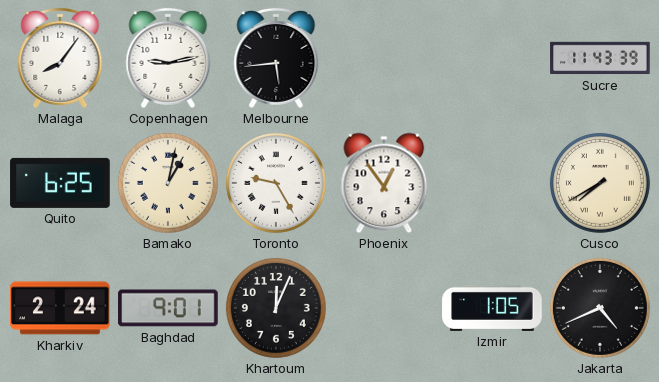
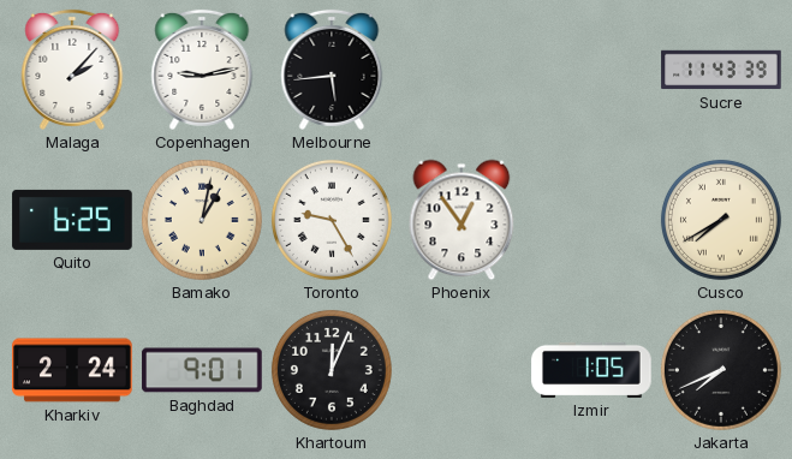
Malaga: 8:06 -> 2:07
Jakarta: 4:41 -> 7:41
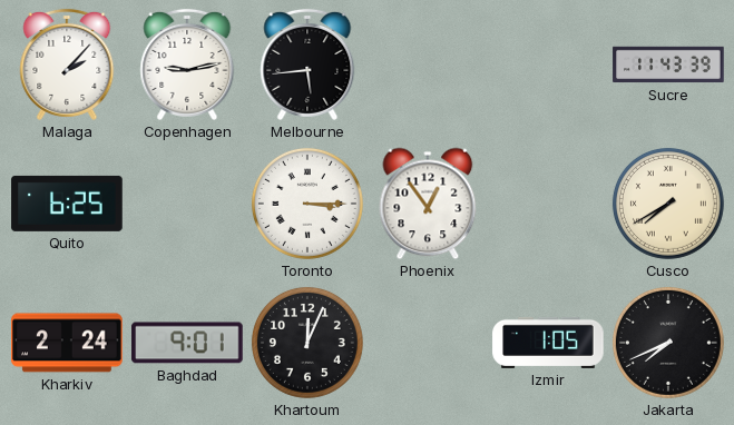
Bamako: 1:02 -> none
Toronto: 9:25 -> 3:15
